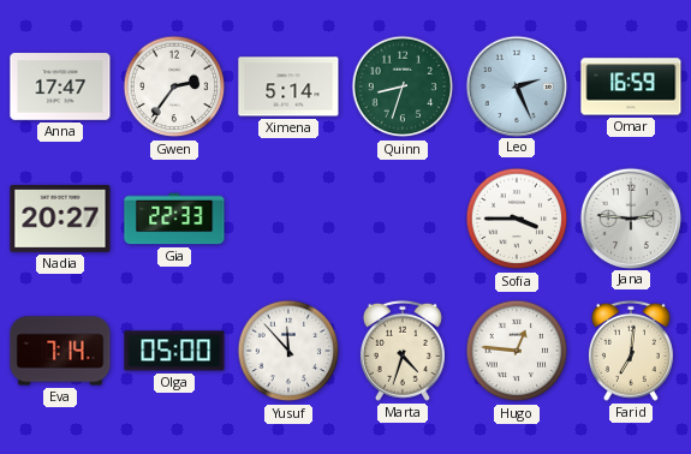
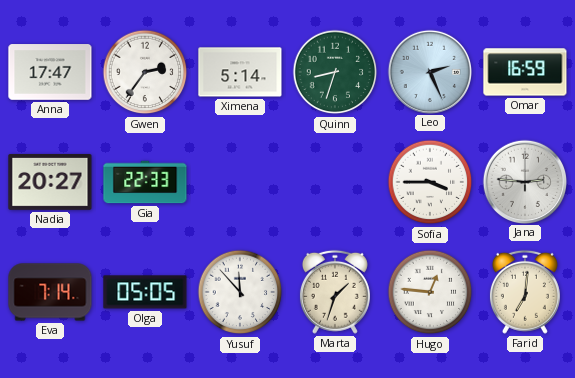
Olga: 05:00 -> 05:05
Marta: 4:33 -> 1:33
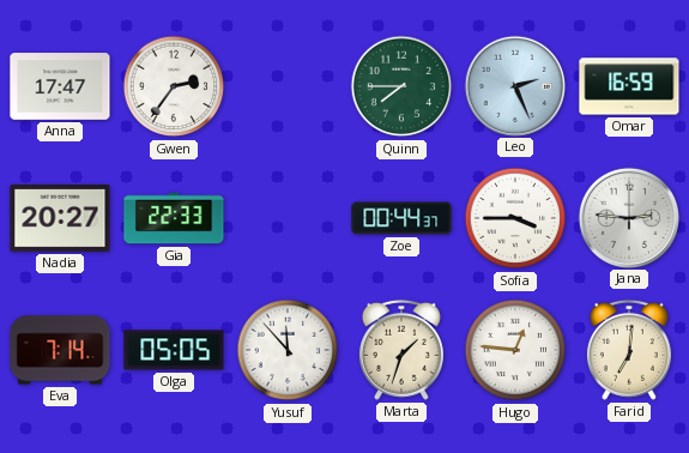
Ximena: 5:14 -> none
Quinn: 8:33 -> 7:45
Zoe: none -> 00:44
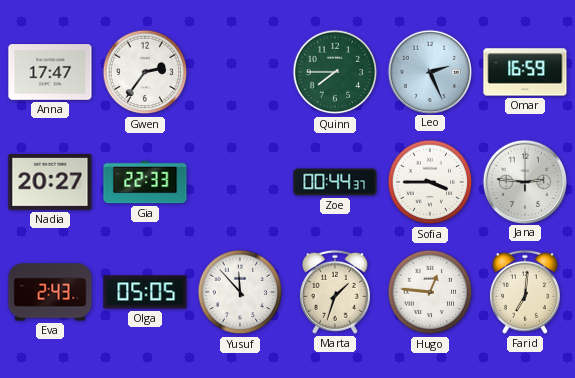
Eva: 7:14 -> 2:43
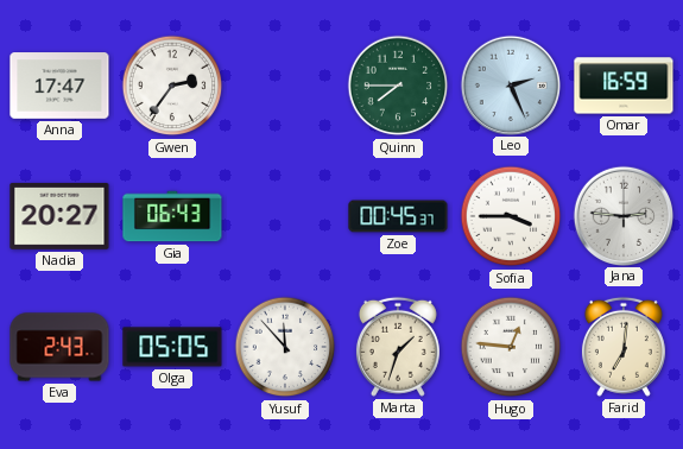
Gia: 22:33 -> 06:43
Zoe: 00:44 -> 00:45
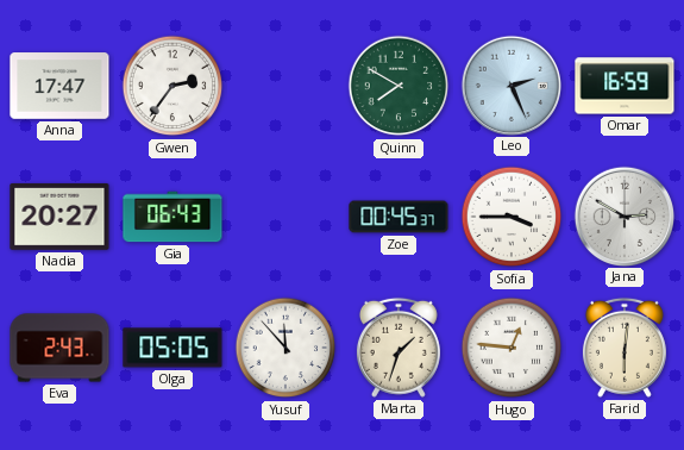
Quinn: 7:45 -> 7:50
Jana: 2:46 -> 2:50
Farid: 7:01 -> 6:01
